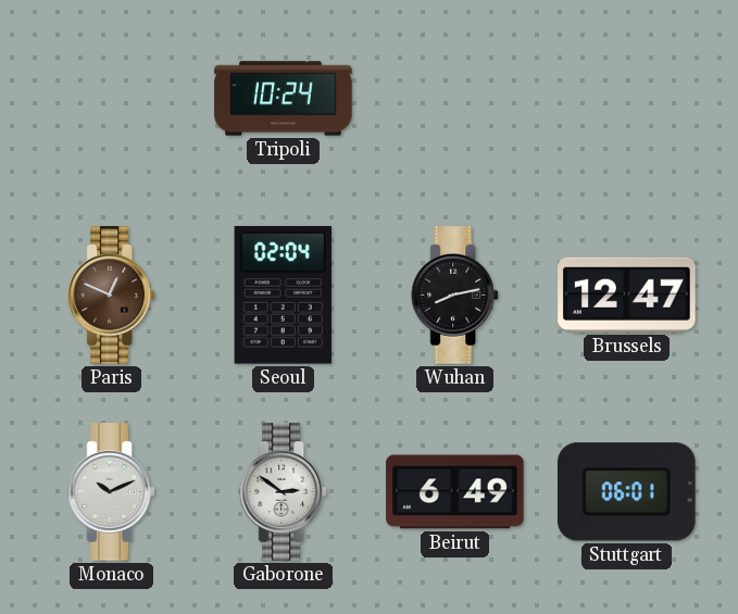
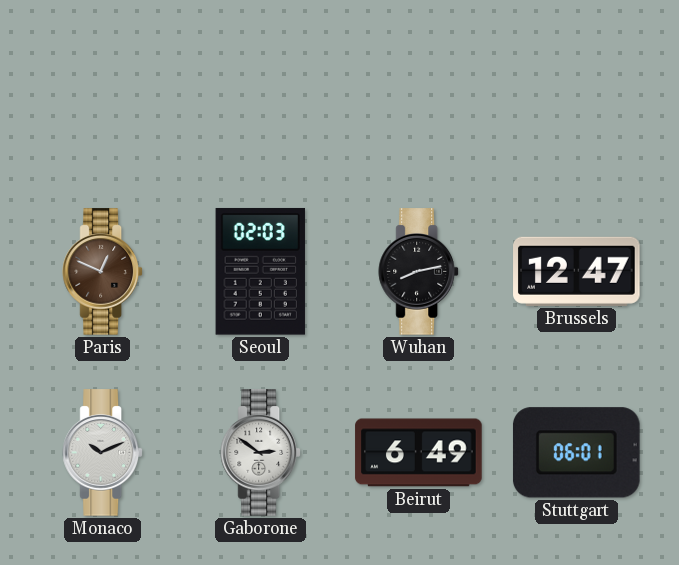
Tripoli: 10:24 -> none
Seoul: 02:04 -> 02:03
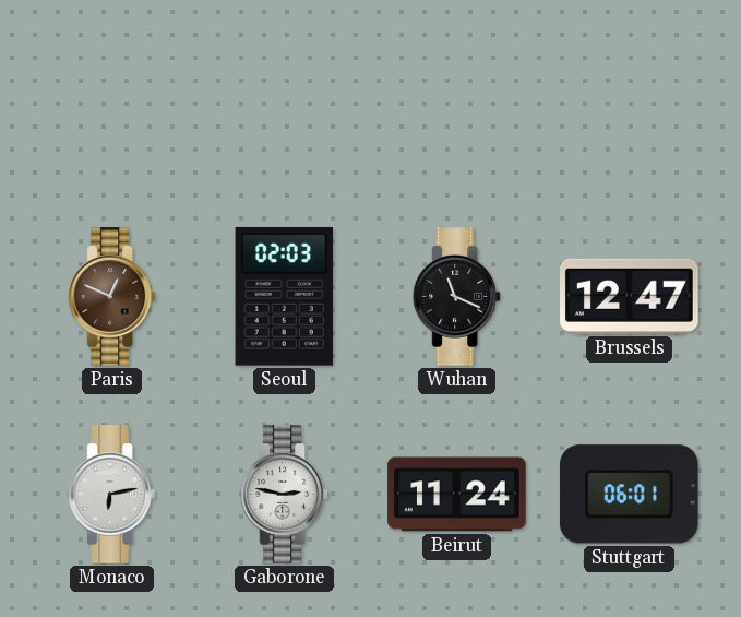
Wuhan: 8:13 -> 11:19
Monaco: 10:11 -> 6:13
Gaborone: 2:51 -> 2:47
Beirut: 6:49 -> 11:24
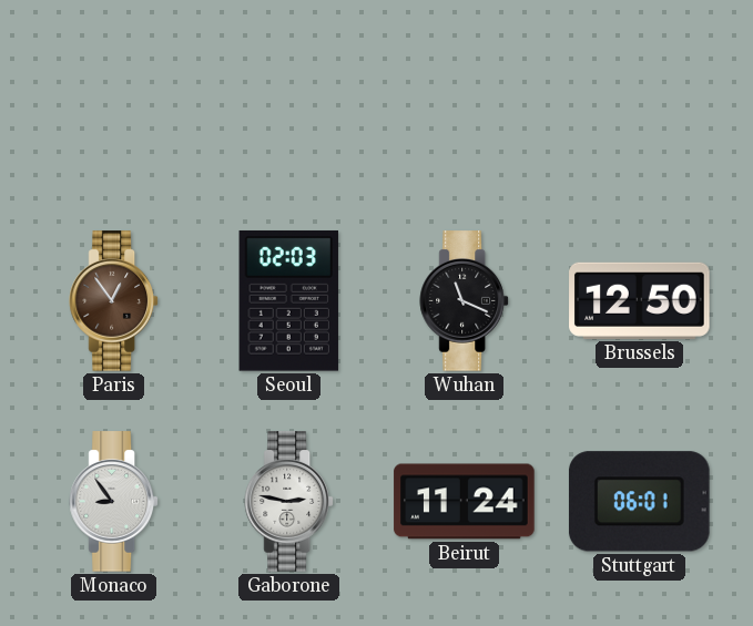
Paris: 12:49 -> 12:54
Brussels: 12:47 -> 12:50
Monaco: 6:13 -> 8:54
